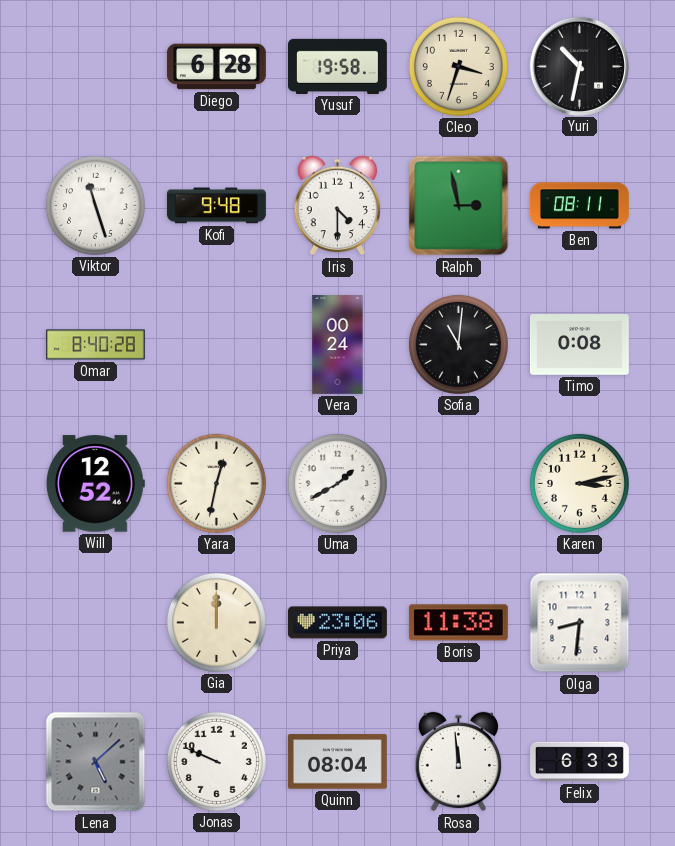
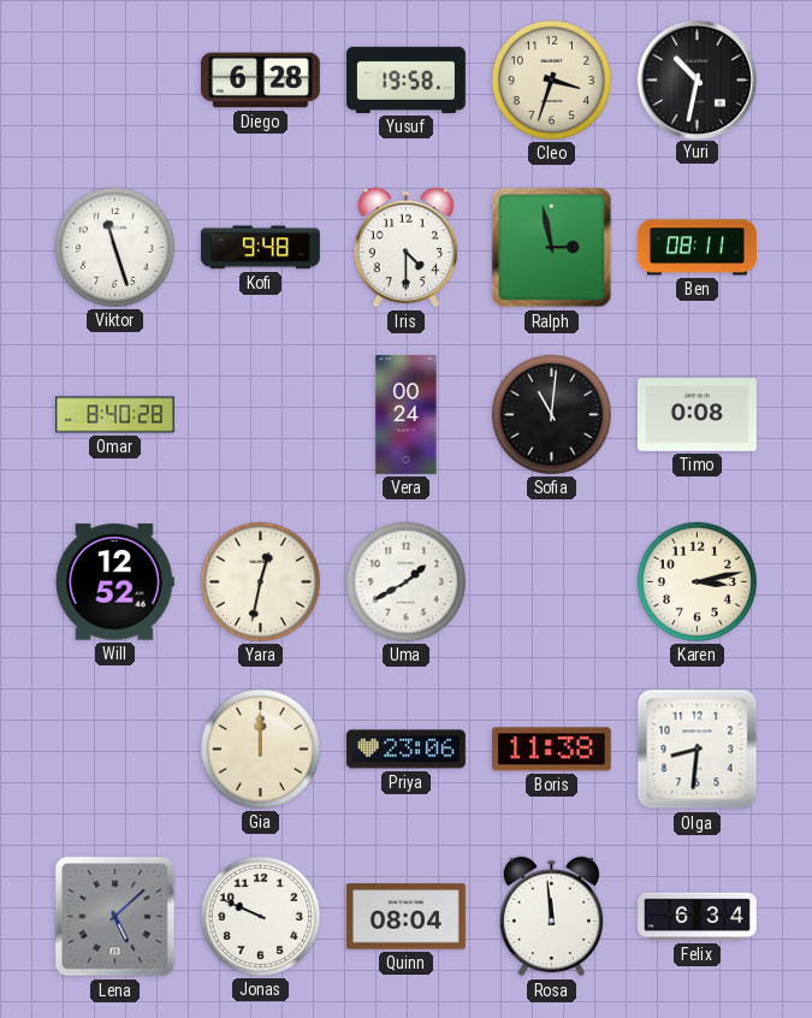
Felix: 6:33 -> 6:34
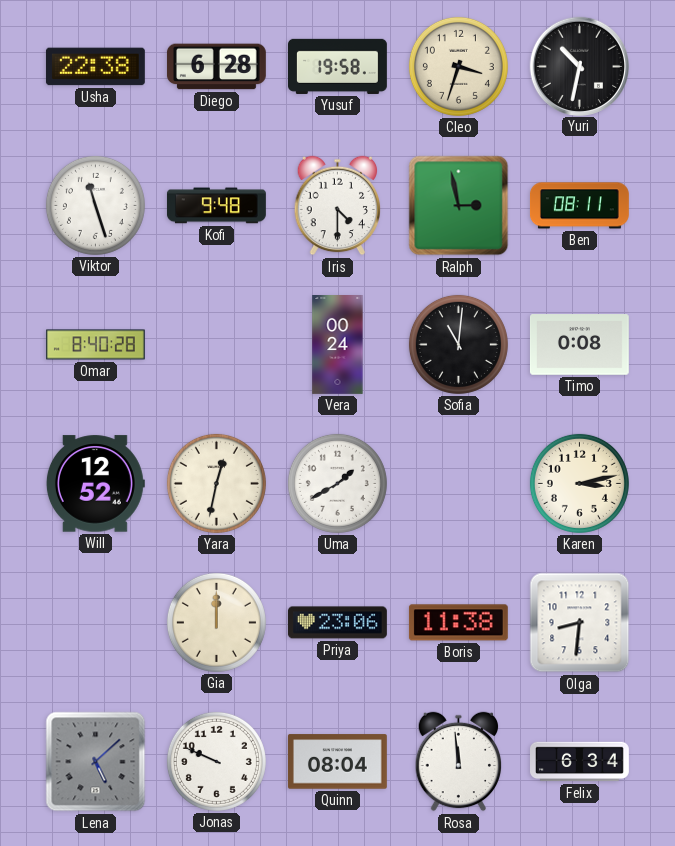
Usha: none -> 22:38
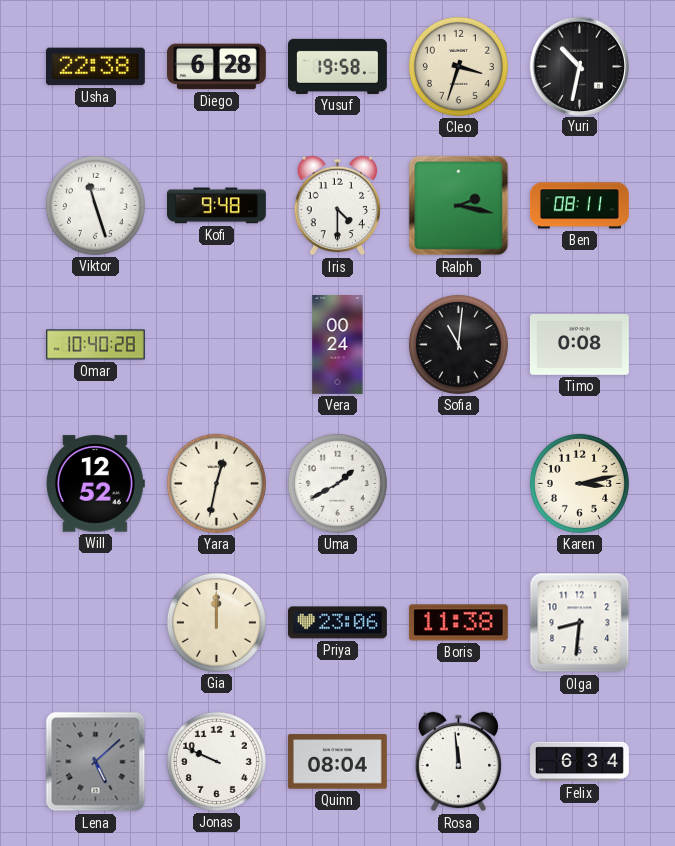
Ralph: 2:58 -> 2:17
Omar: 8:40 -> 10:40
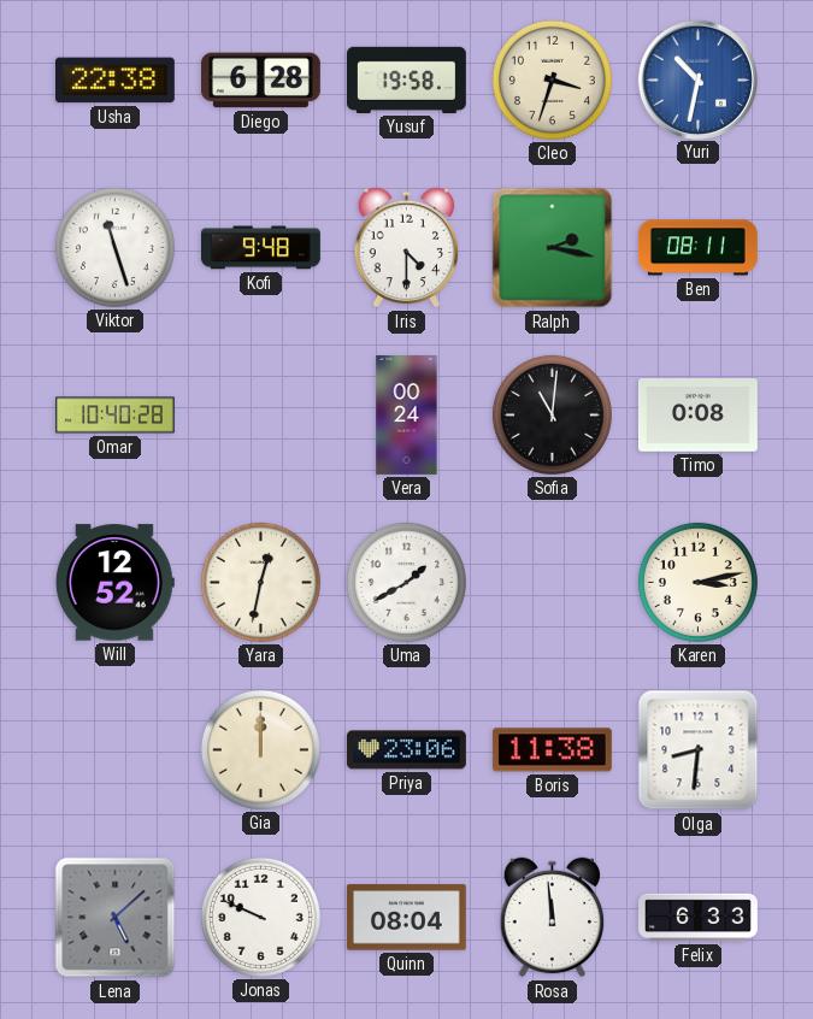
Yuri dial: black -> blue
Felix: 6:34 -> 6:33
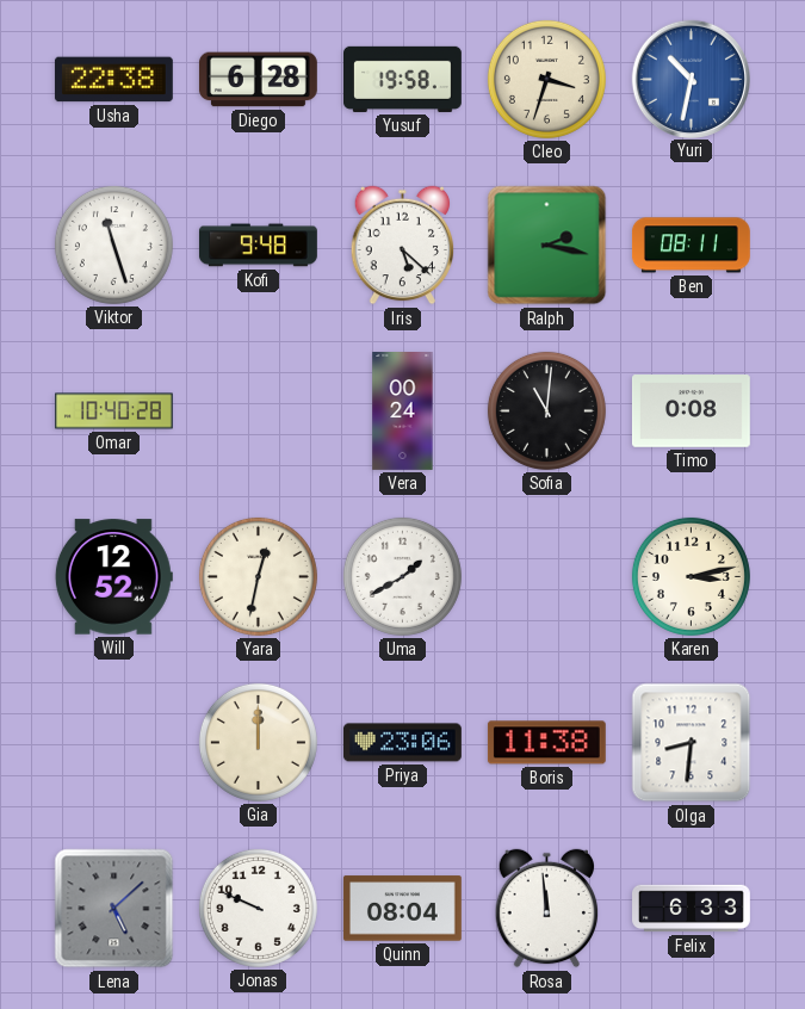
Iris: 4:30 -> 5:22
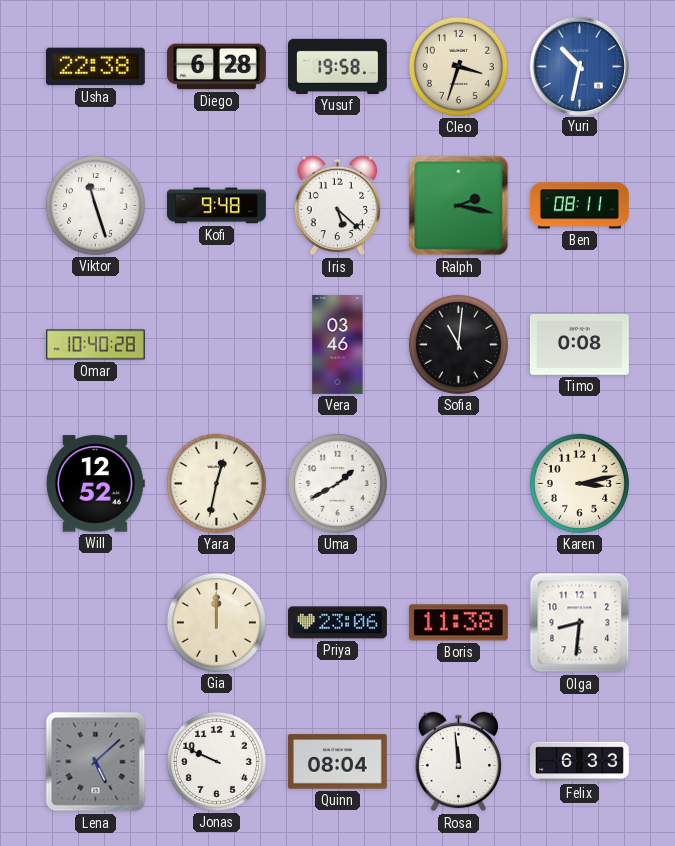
Vera: 00:24 -> 03:46
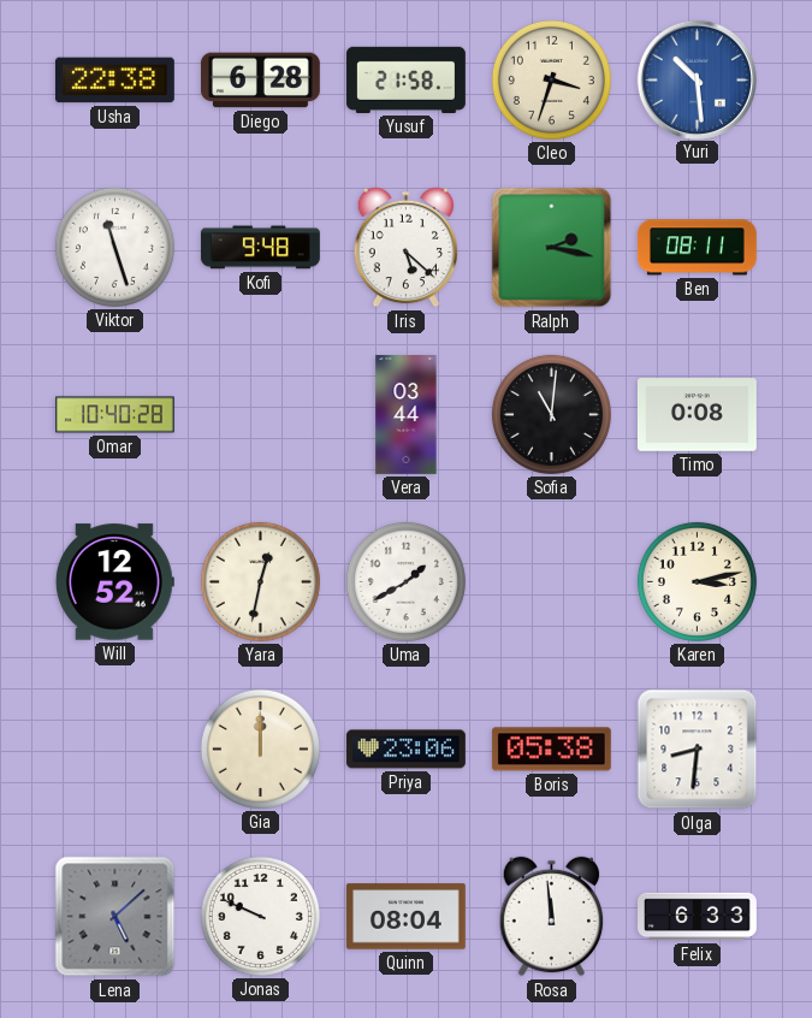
Yusuf: 19:58 -> 21:58
Yuri: 10:32 -> 10:29
Vera: 03:46 -> 03:44
Boris: 11:38 -> 05:38
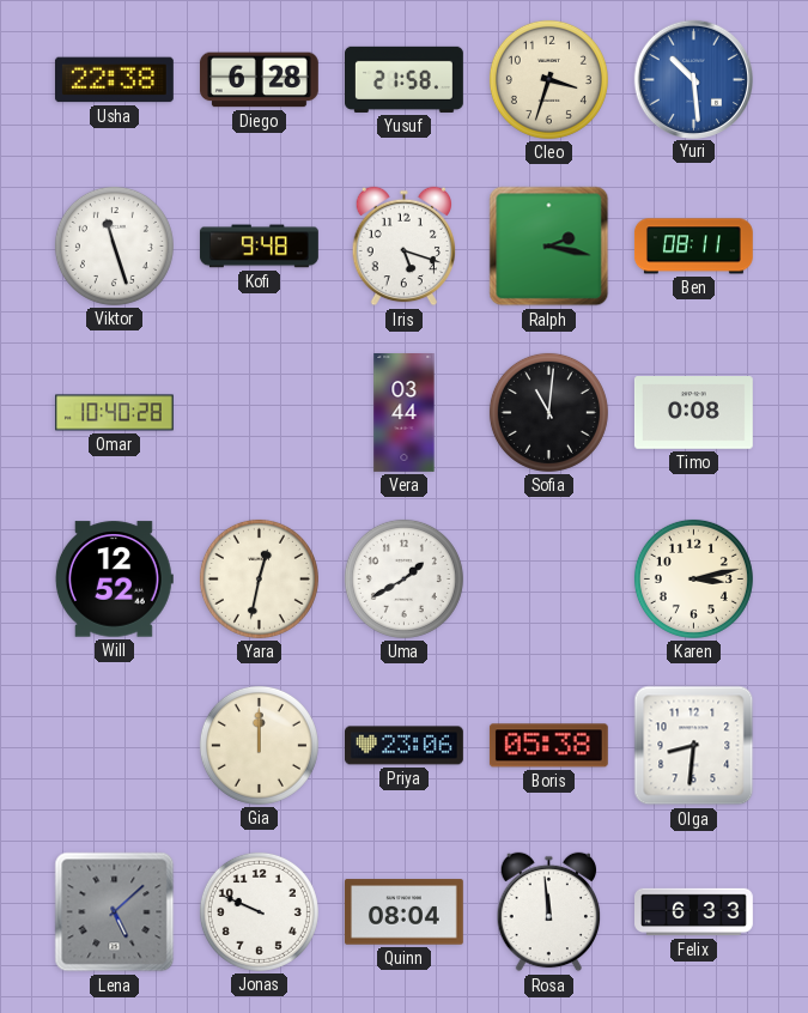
Iris: 5:22 -> 5:18
